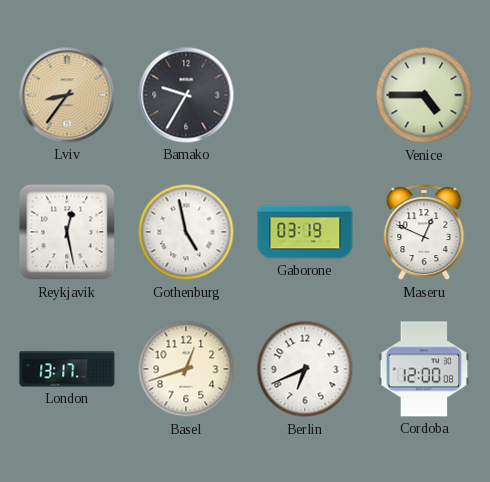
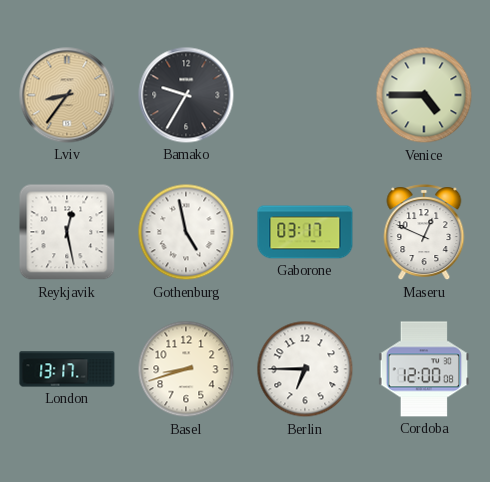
Gaborone: 03:19 -> 03:17
Basel: 12:42 -> 8:42
Berlin: 6:41 -> 6:45
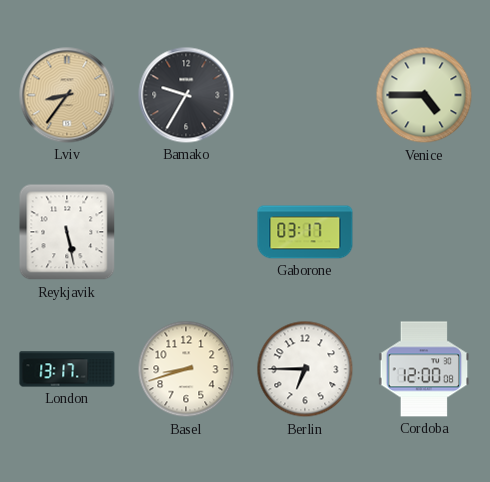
Reykjavik: 12:28 -> 5:28
Gothenburg: 4:58 -> none
Maseru: 12:49 -> none
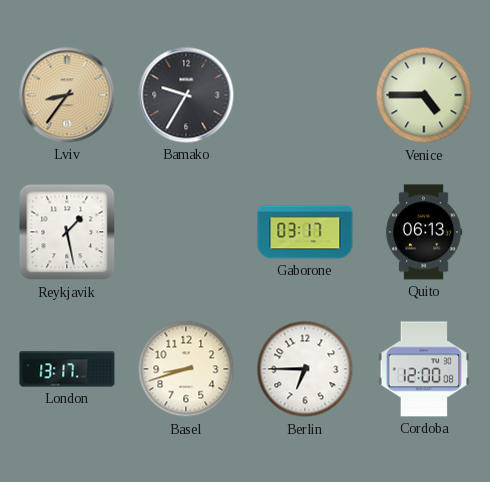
Reykjavik: 5:28 -> 1:28
Quito: none -> 06:13
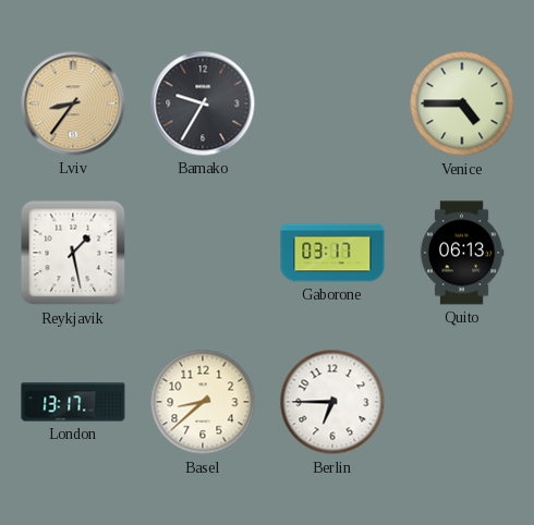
Basel: 8:42 -> 8:38
Cordoba: 12:00 -> none
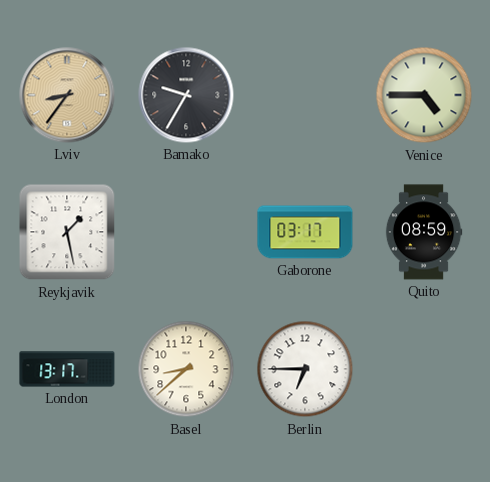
Quito: 06:13 -> 08:59
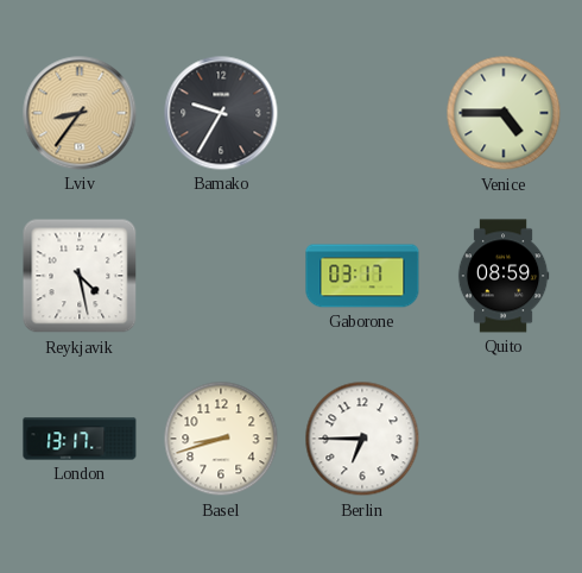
Reykjavik: 1:28 -> 4:28
Basel: 8:38 -> 8:42
